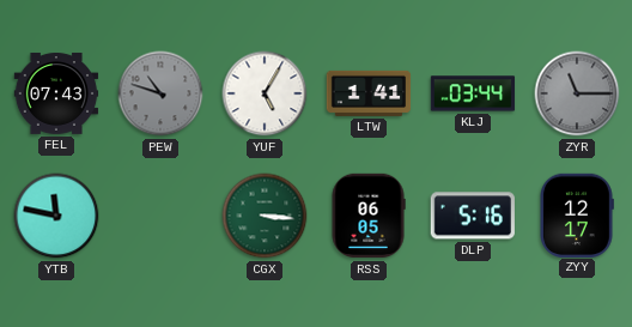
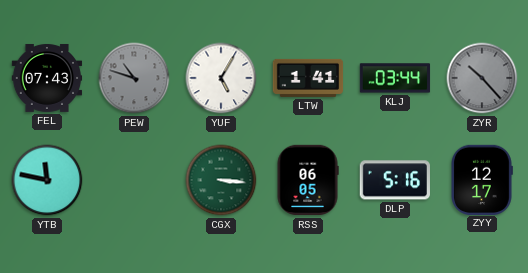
ZYR: 11:15 -> 10:23
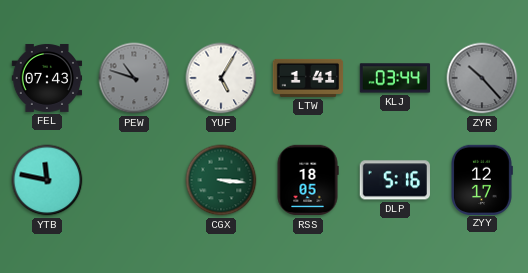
RSS: 06:05 -> 18:05
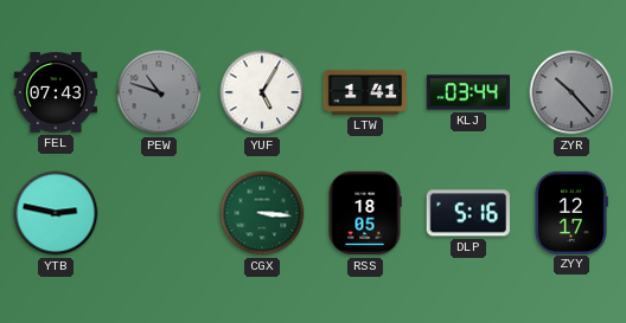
YTB: 11:47 -> 2:47
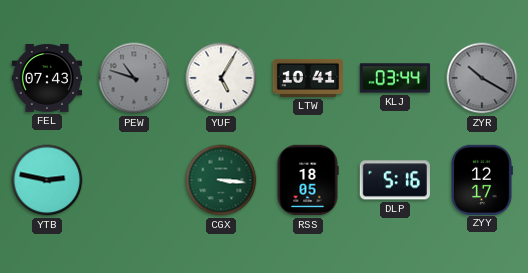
LTW: 1:41 -> 10:41
ZYR: 10:23 -> 10:20
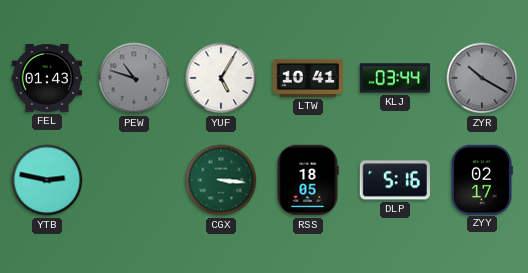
FEL: 07:43 -> 01:43
ZYY: 12:17 -> 02:17
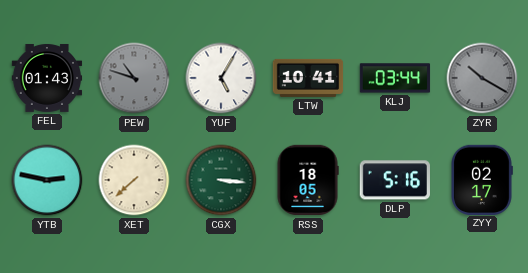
XET: none -> 7:38
